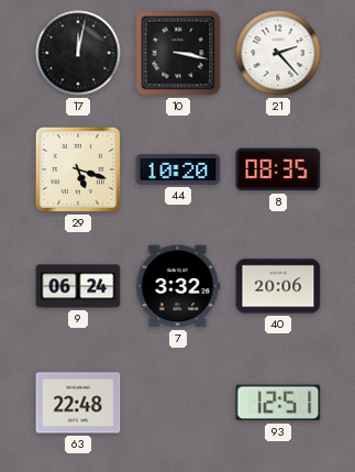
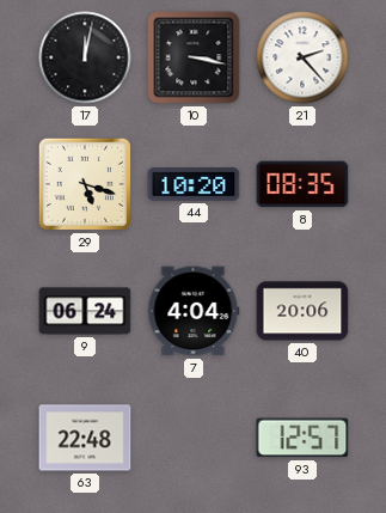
7: 3:32 -> 4:04
93: 12:51 -> 12:57
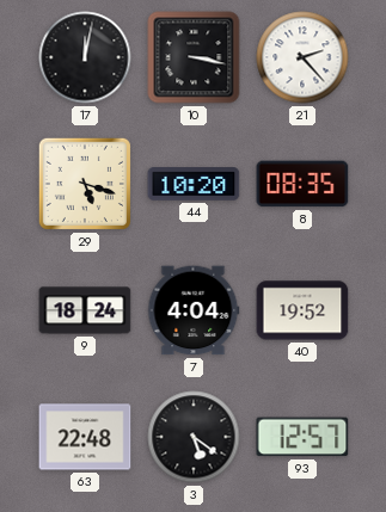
9: 06:24 -> 18:24
40: 20:06 -> 19:52
3: none -> 5:21
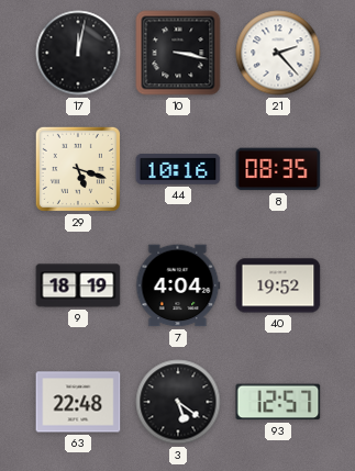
44: 10:20 -> 10:16
9: 18:24 -> 18:19
